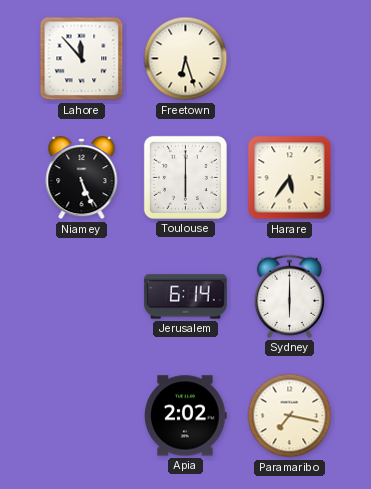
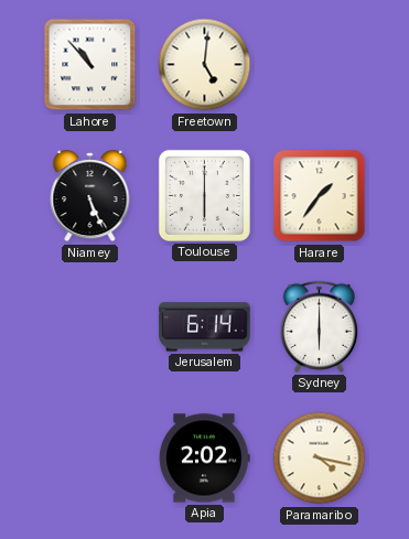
Lahore: 11:53 -> 10:53
Freetown: 6:27 -> 5:01
Harare: 5:36 -> 1:36
Paramaribo: 7:17 -> 4:17
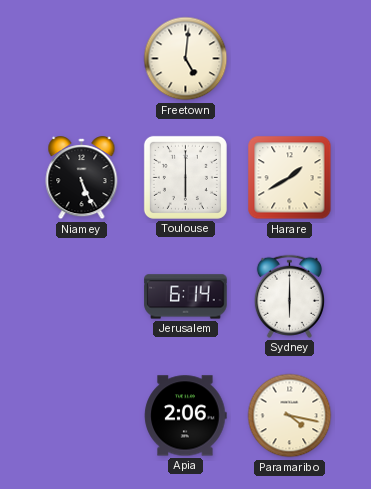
Lahore: 10:53 -> none
Harare: 1:36 -> 1:40
Apia: 2:02 -> 2:06
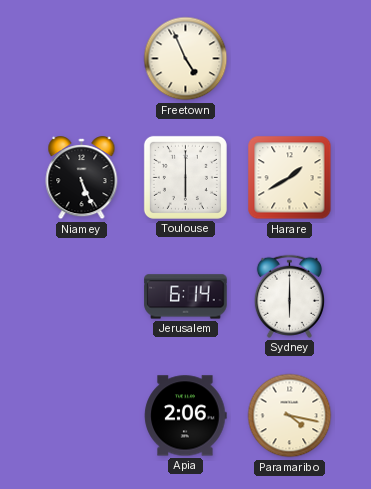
Freetown: 5:01 -> 4:56
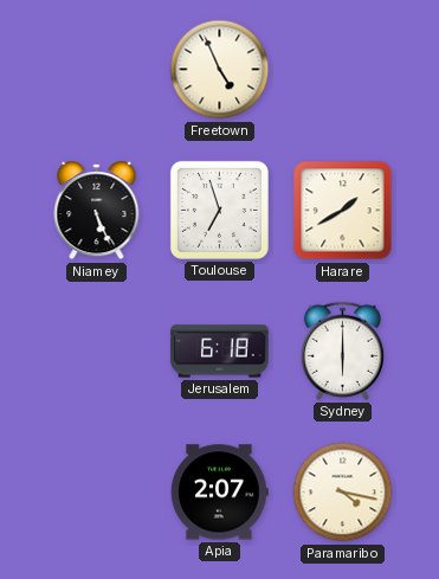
Toulouse: 6:00 -> 6:57
Jerusalem: 6:14 -> 6:18
Apia: 2:06 -> 2:07
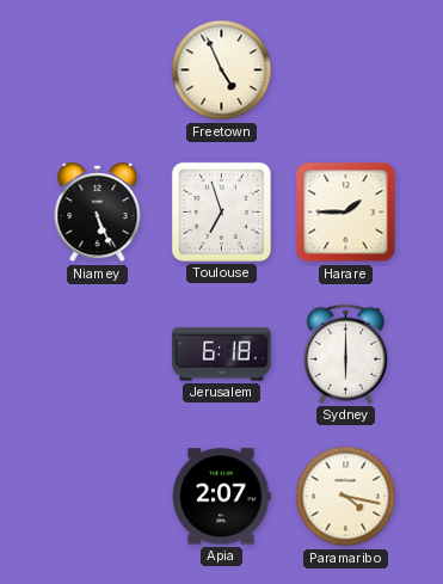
Harare: 1:40 -> 1:45
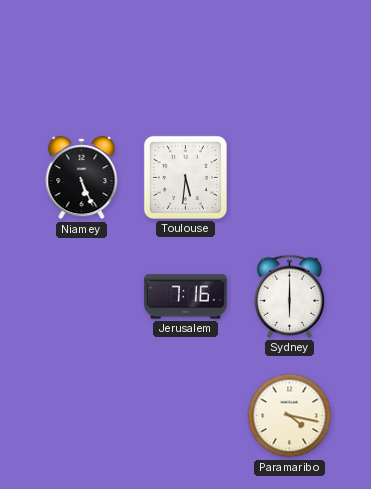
Freetown: 4:56 -> none
Toulouse: 6:57 -> 5:31
Harare: 1:45 -> none
Jerusalem: 6:18 -> 7:16
Apia: 2:07 -> none
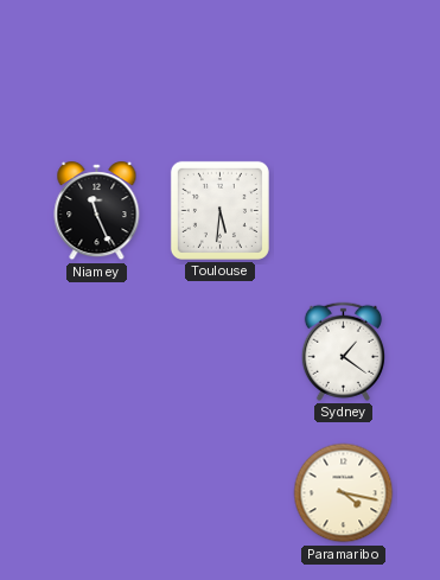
Niamey: 5:26 -> 11:26
Jerusalem: 7:16 -> none
Sydney: 6:00 -> 1:21
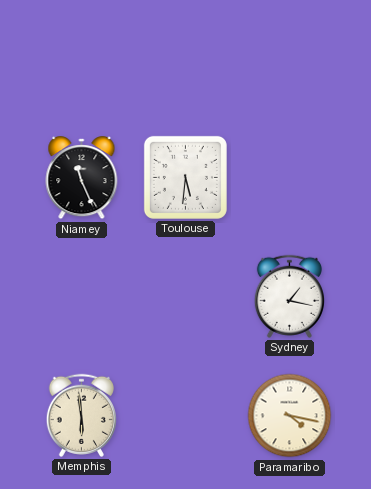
Sydney: 1:21 -> 1:17
Memphis: none -> 5:59
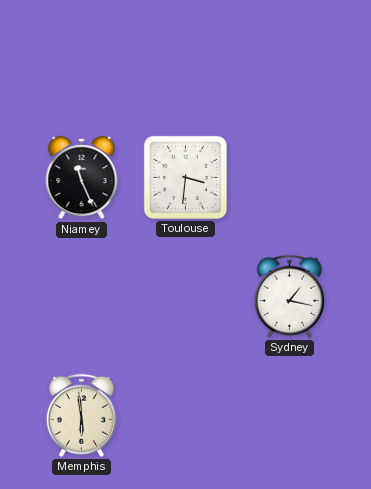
Toulouse: 5:31 -> 3:31
Paramaribo: 4:17 -> none
